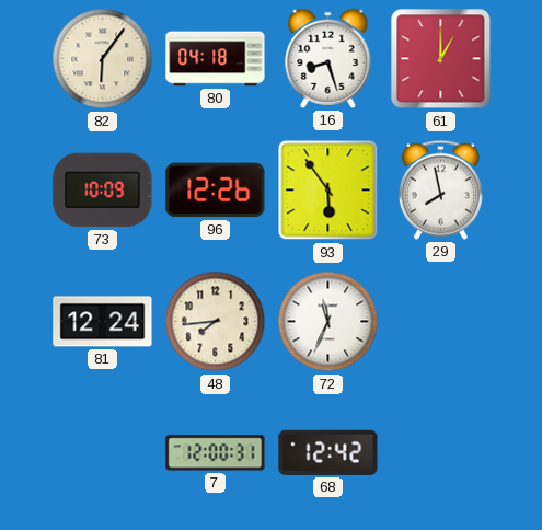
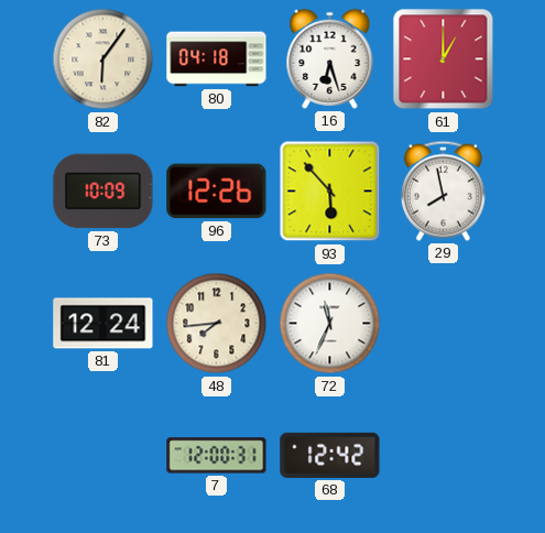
16: 8:27 -> 6:27
93: 5:54 -> 5:53
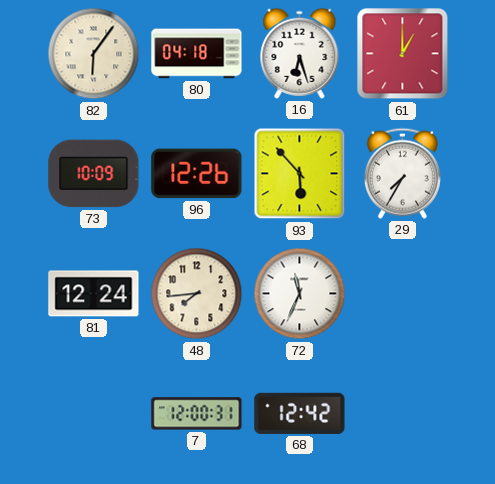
29: 7:58 -> 7:35
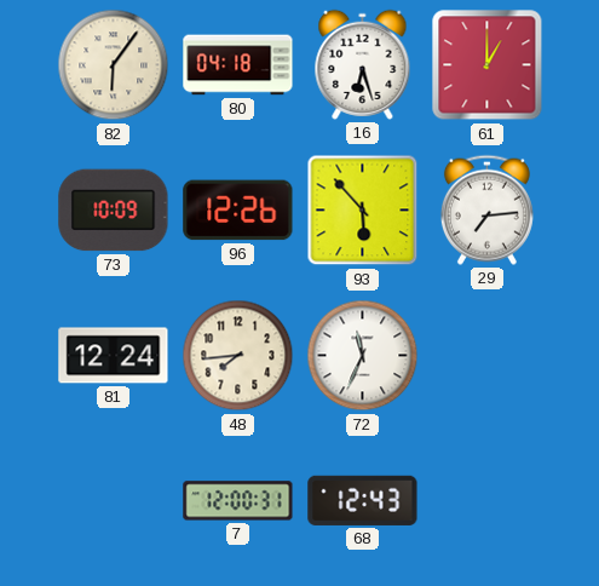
29: 7:35 -> 7:14
68: 12:42 -> 12:43
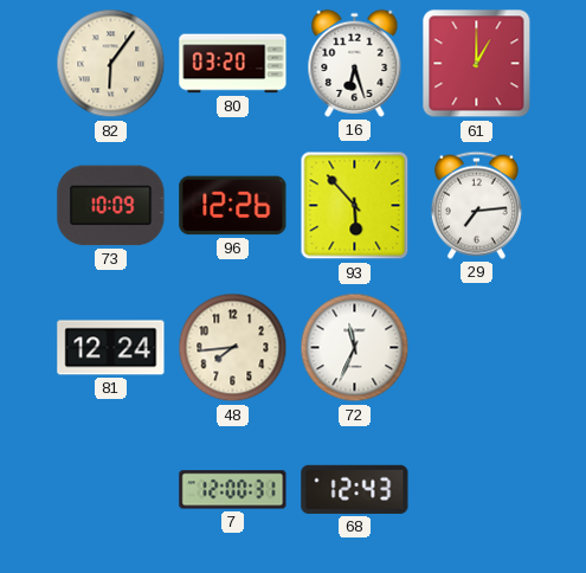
80: 04:18 -> 03:20
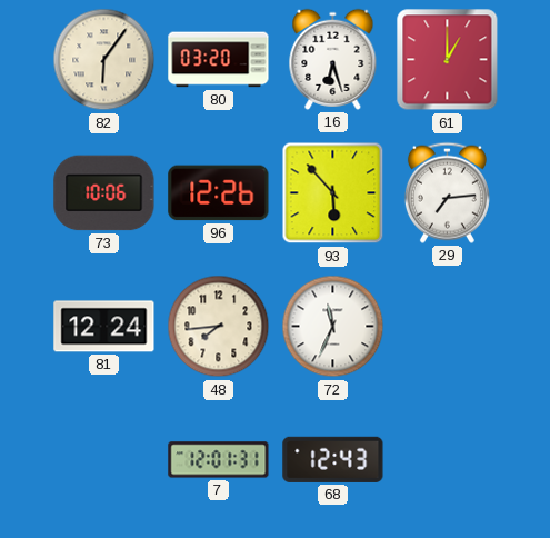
73: 10:09 -> 10:06
7: 12:00 -> 12:01
